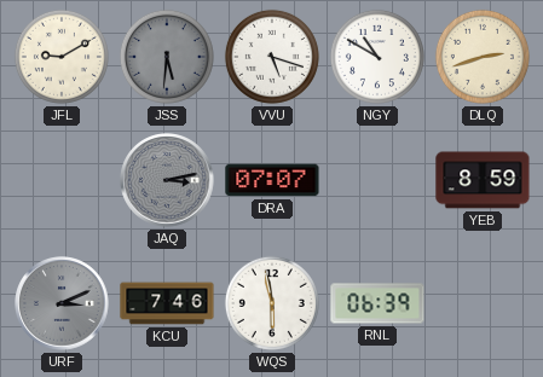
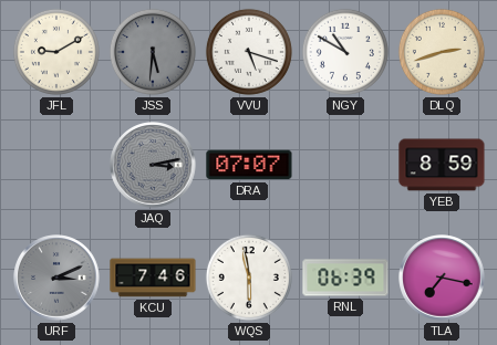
TLA: none -> 7:17
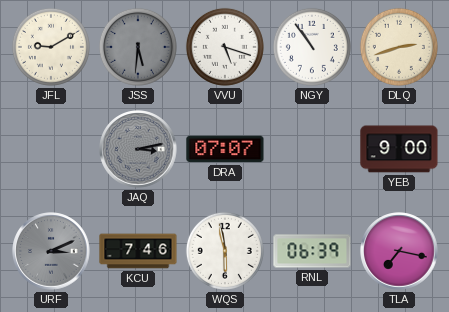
NGY: 10:50 -> 10:54
YEB: 8:59 -> 9:00
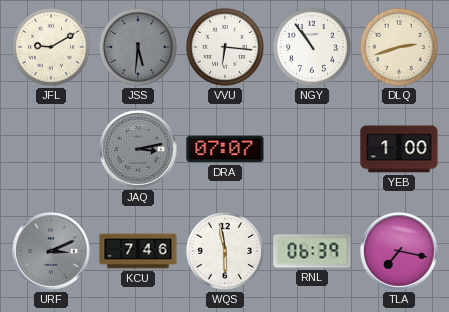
VVU: 5:18 -> 6:16
YEB: 9:00 -> 1:00
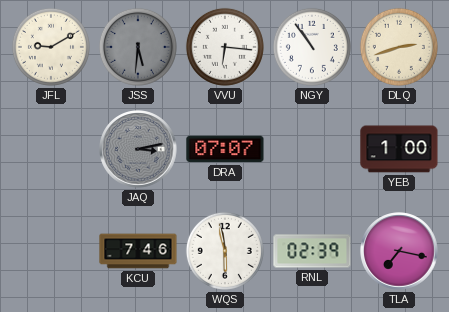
URF: 3:11 -> none
RNL: 06:39 -> 02:39
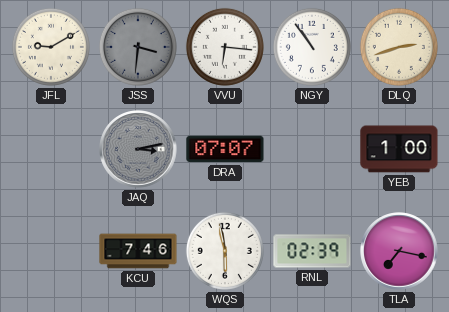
JSS: 5:31 -> 3:31
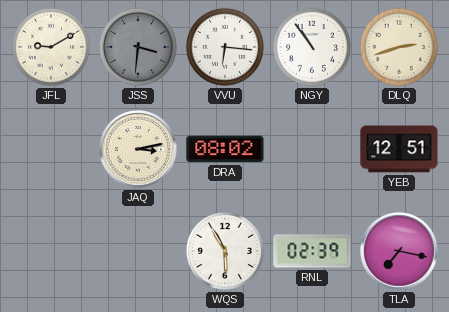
JAQ dial: grey -> cream
DRA: 07:07 -> 08:02
YEB: 1:00 -> 12:51
KCU: 7:46 -> none
WQS: 5:58 -> 5:55
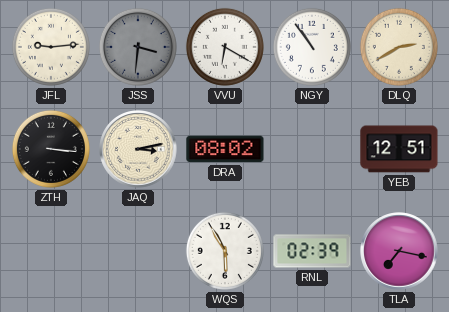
JFL: 9:10 -> 9:14
VVU: 6:16 -> 6:20
DLQ: 2:42 -> 2:40
ZTH: none -> 3:16
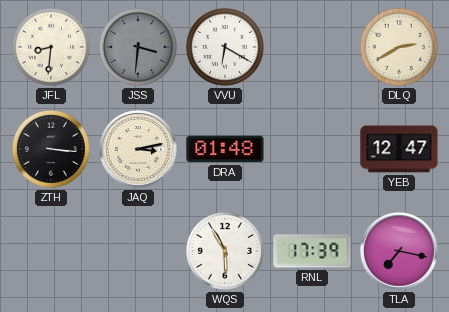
JFL: 9:14 -> 8:31
NGY: 10:54 -> none
DRA: 08:02 -> 01:48
YEB: 12:51 -> 12:47
RNL: 02:39 -> 17:39
